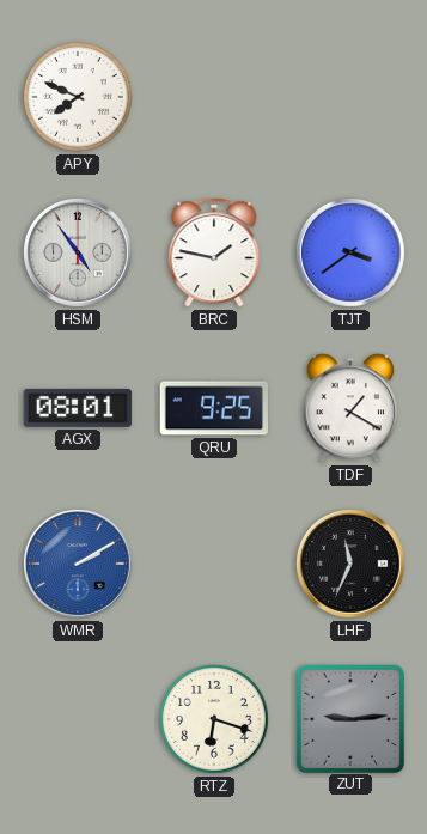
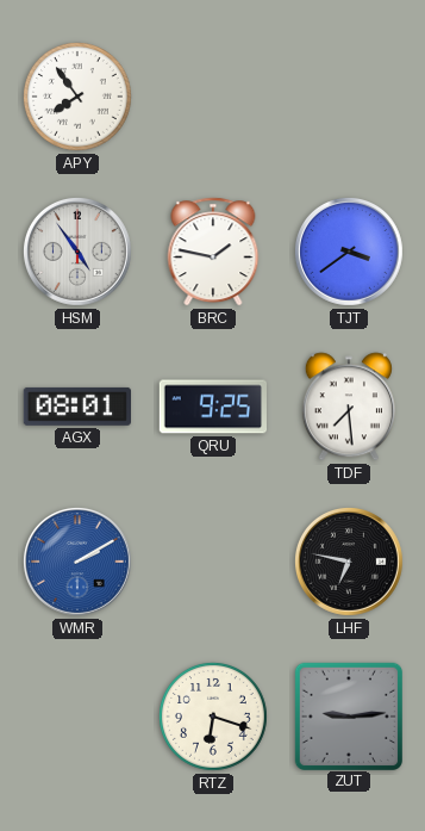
APY: 7:49 -> 7:54
TDF: 1:20 -> 7:29
LHF: 11:34 -> 6:47
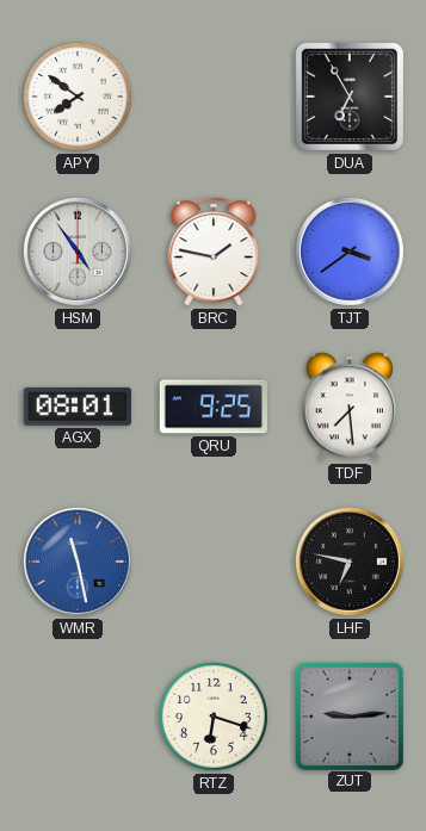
APY: 7:54 -> 7:51
DUA: none -> 6:55
WMR: 2:10 -> 11:28
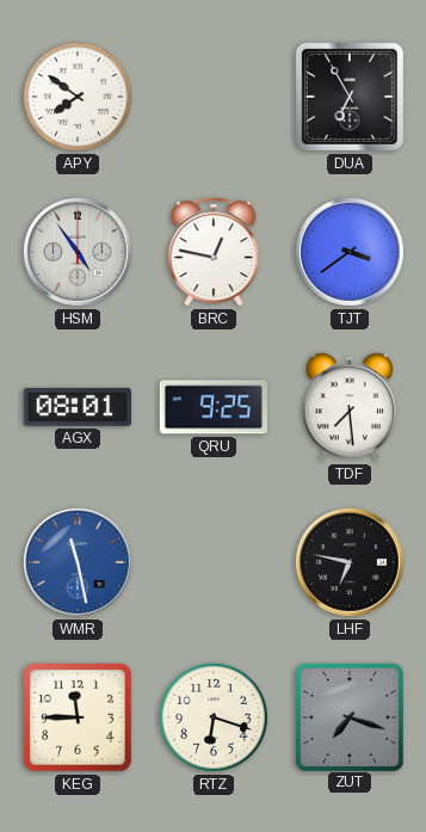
BRC: 1:47 -> 12:47
KEG: none -> 11:45
ZUT: 9:14 -> 7:18
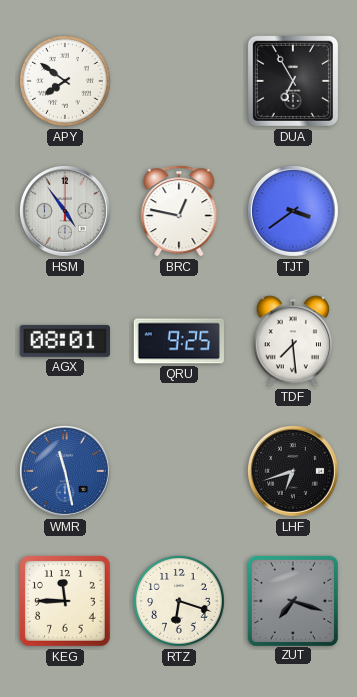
LHF: 6:47 -> 6:42
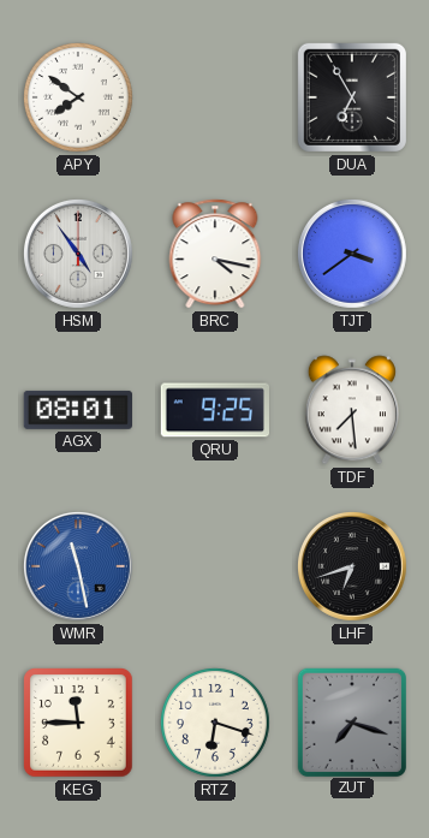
BRC: 12:47 -> 4:17
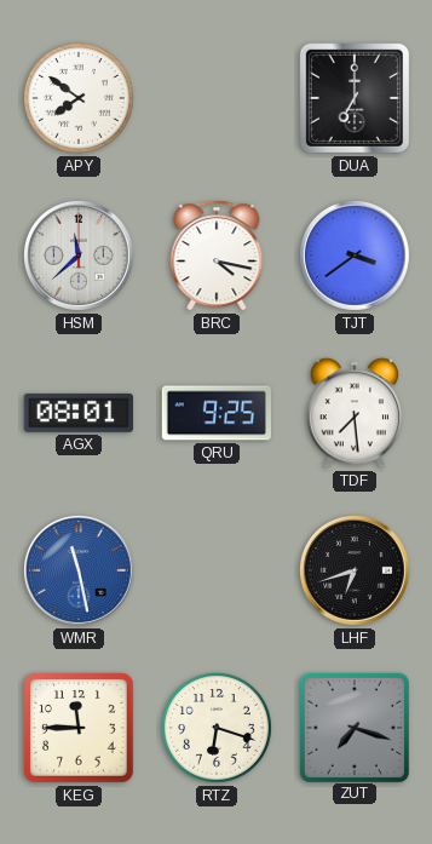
DUA: 6:55 -> 7:00
HSM: 4:54 -> 11:38
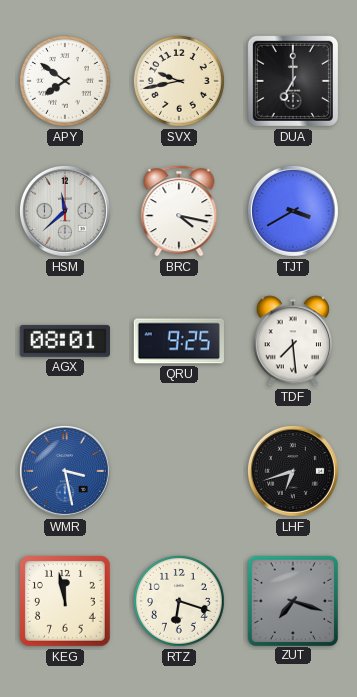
SVX: none -> 9:43
TJT: 3:39 -> 3:40
WMR: 11:28 -> 3:28
KEG: 11:45 -> 11:58
